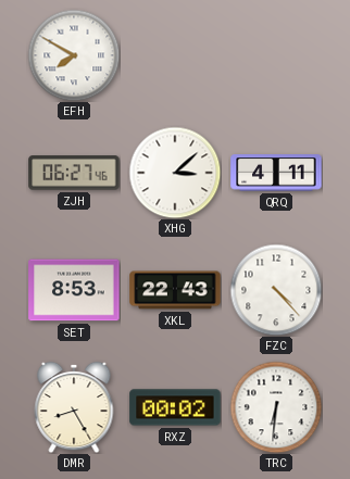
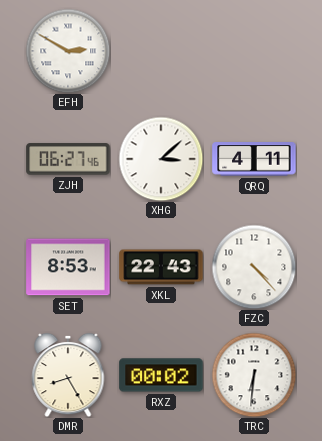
EFH: 7:50 -> 2:50
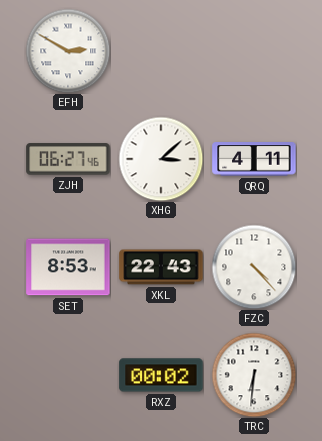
DMR: 8:25 -> none
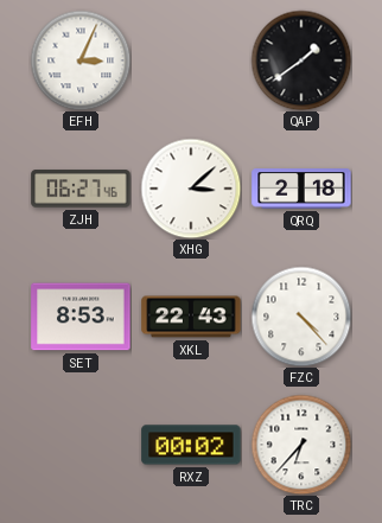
EFH: 2:50 -> 3:04
QAP: none -> 1:39
QRQ: 4:11 -> 2:18
TRC: 6:31 -> 6:37
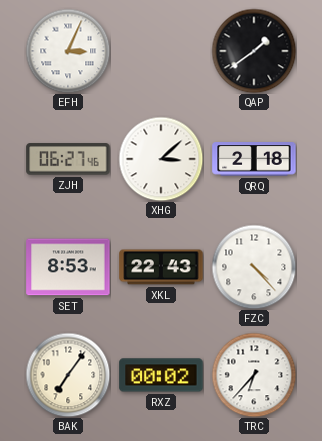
BAK: none -> 7:06
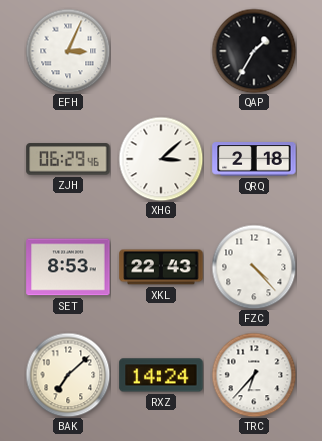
QAP: 1:39 -> 1:35
ZJH: 06:27 -> 06:29
BAK: 7:06 -> 7:08
RXZ: 00:02 -> 14:24
